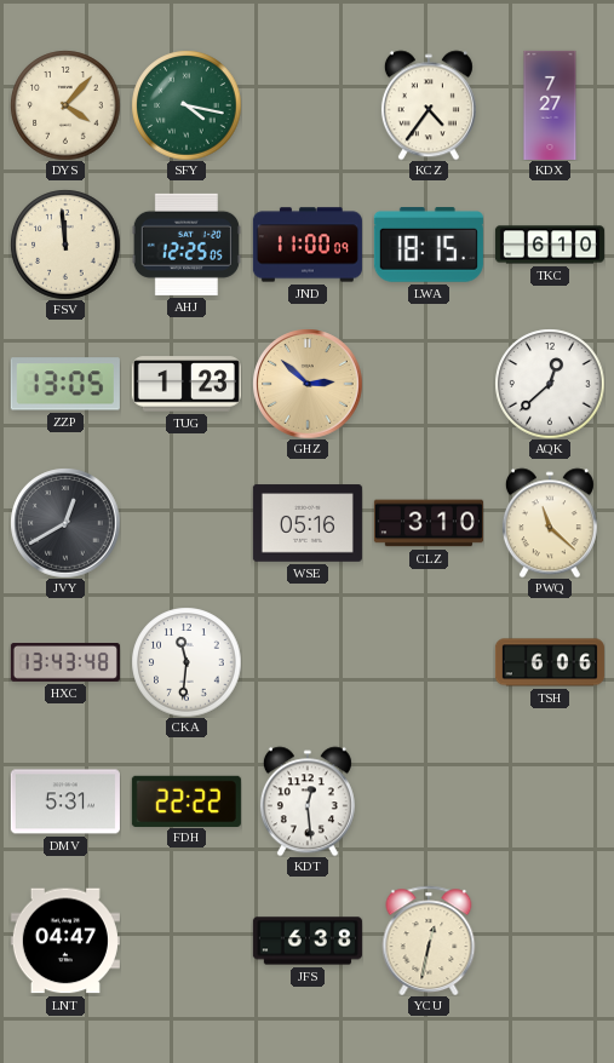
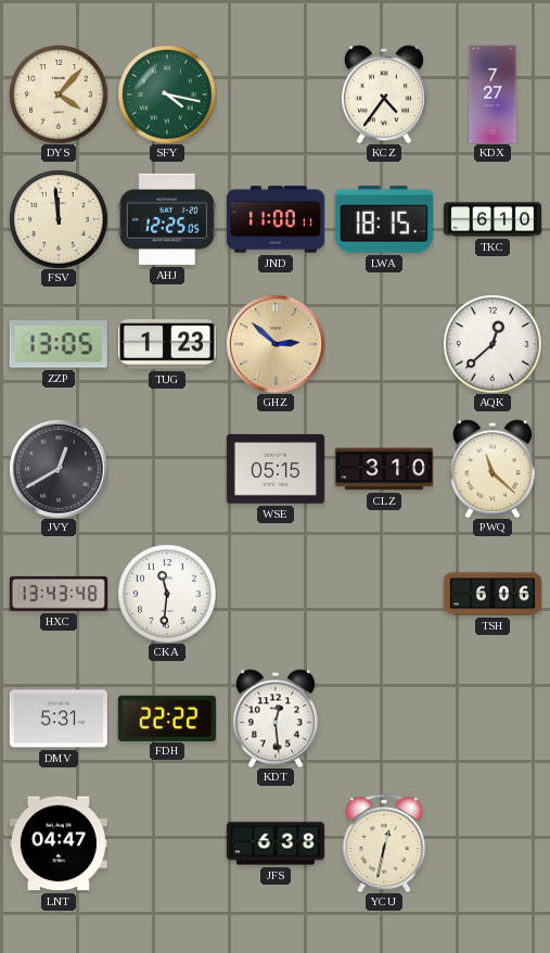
JND: 11:00:09 -> 11:00:11
WSE: 05:16 -> 05:15
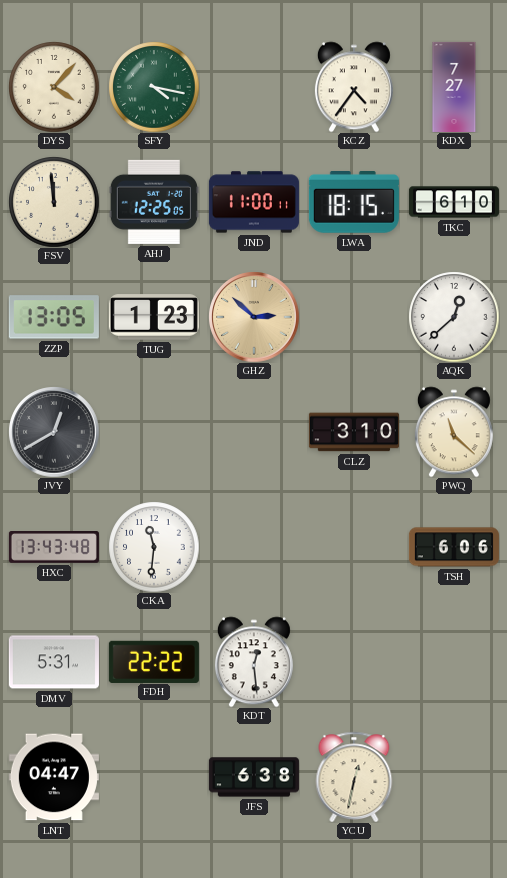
WSE: 05:15 -> none
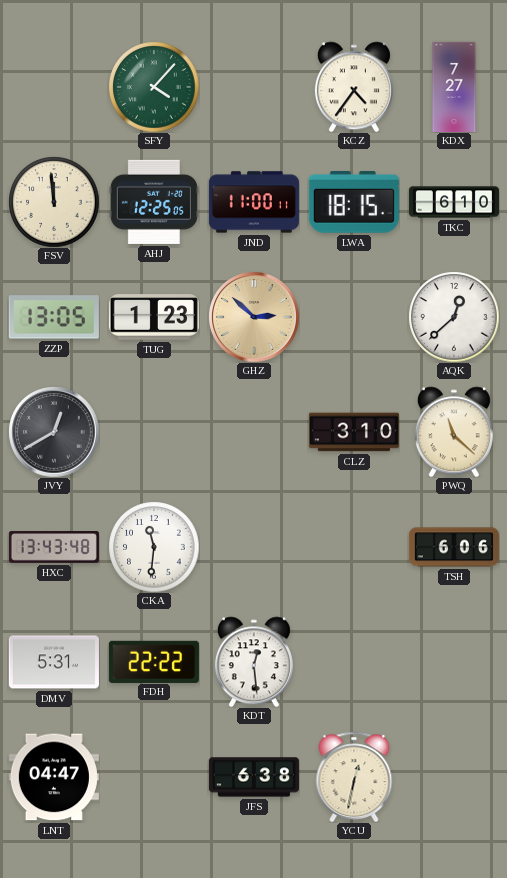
DYS: 4:07 -> none
SFY: 4:17 -> 4:07
